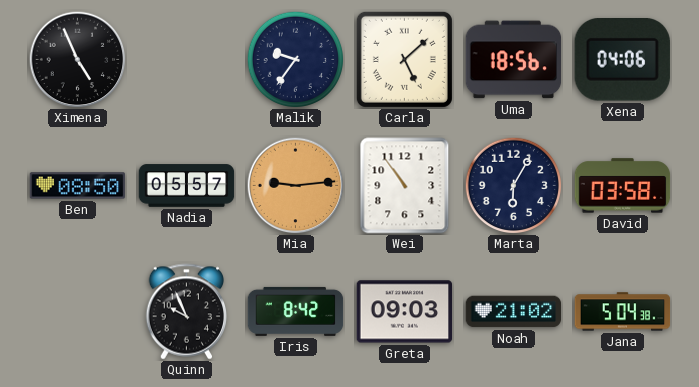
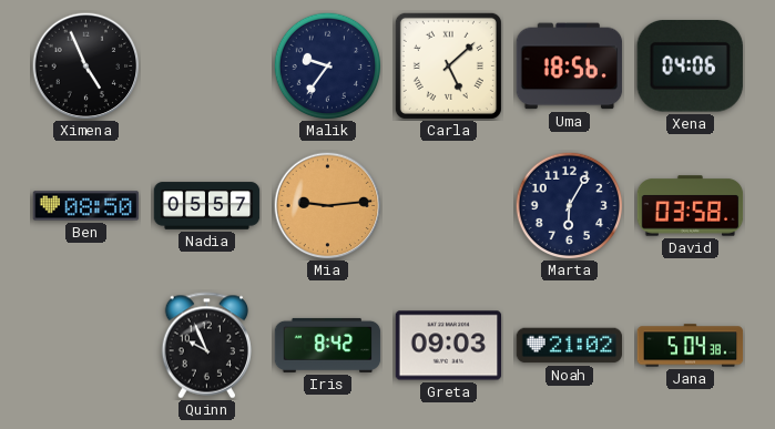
Wei: 10:54 -> none
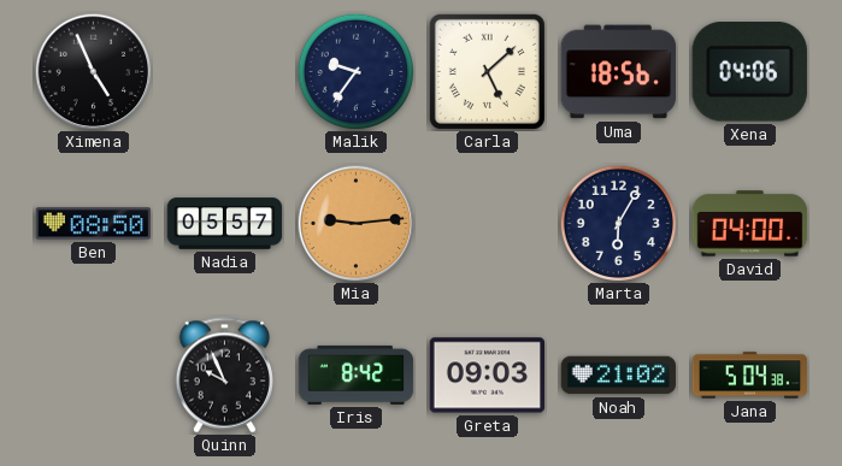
David: 03:58 -> 04:00
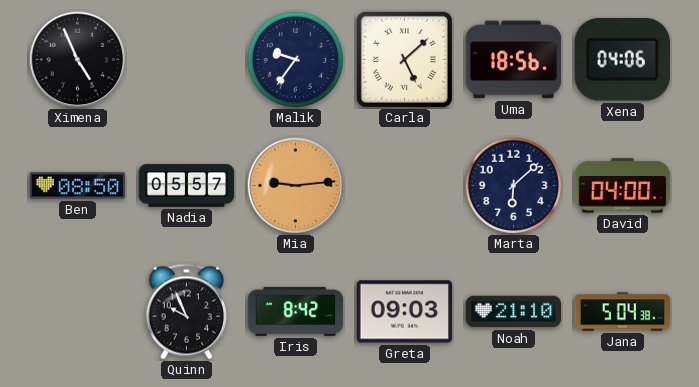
Marta: 6:05 -> 6:08
Noah: 21:02 -> 21:10
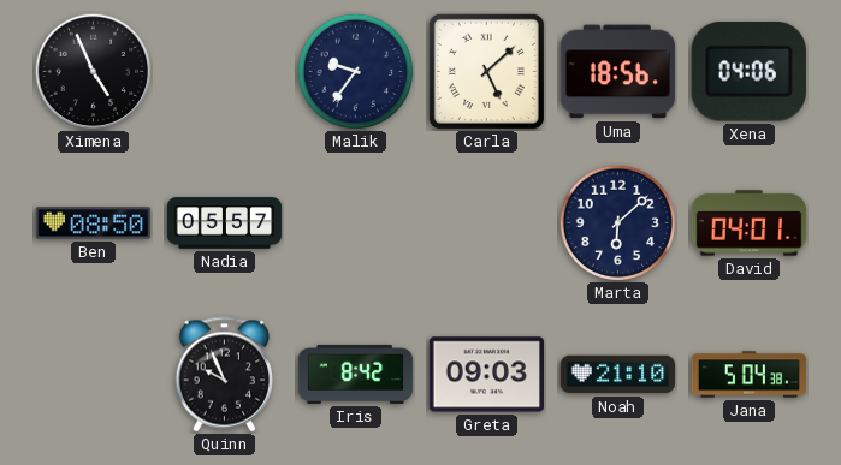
Mia: 9:14 -> none
David: 04:00 -> 04:01
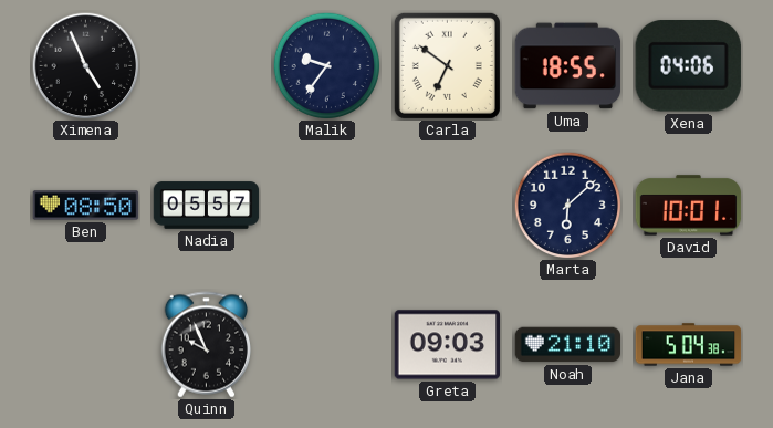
Carla: 5:08 -> 6:51
Uma: 18:56 -> 18:55
David: 04:01 -> 10:01
Iris: 8:42 -> none
